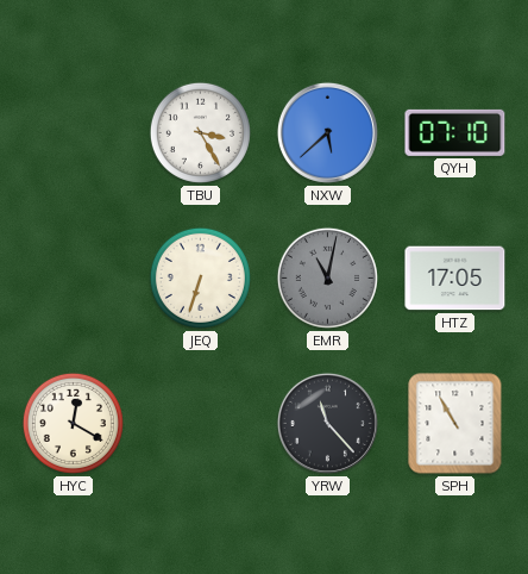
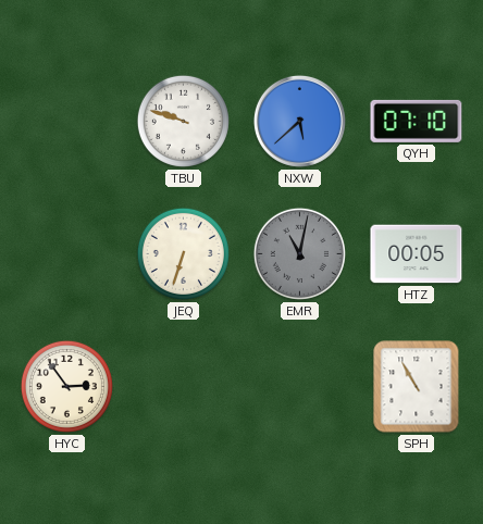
TBU: 3:25 -> 9:48
HTZ: 17:05 -> 00:05
HYC: 12:20 -> 2:54
YRW: 11:23 -> none
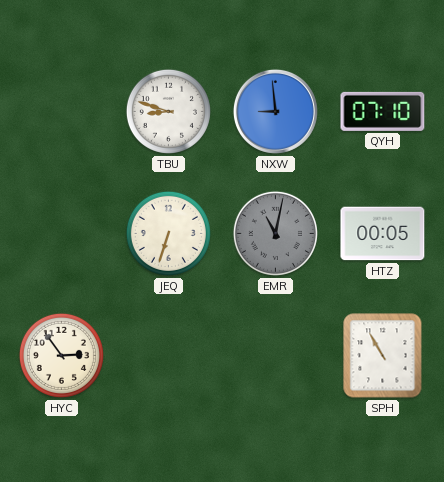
TBU: 9:48 -> 8:48
NXW: 5:38 -> 8:59
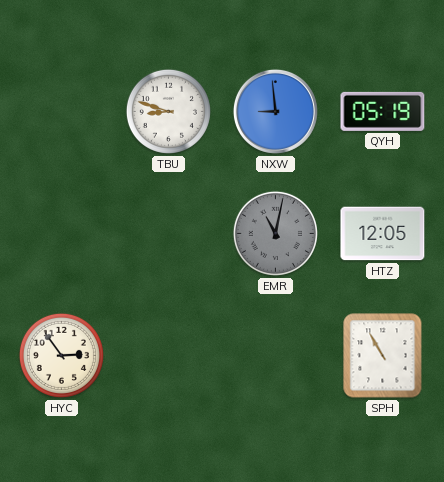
QYH: 07:10 -> 05:19
JEQ: 6:33 -> none
HTZ: 00:05 -> 12:05
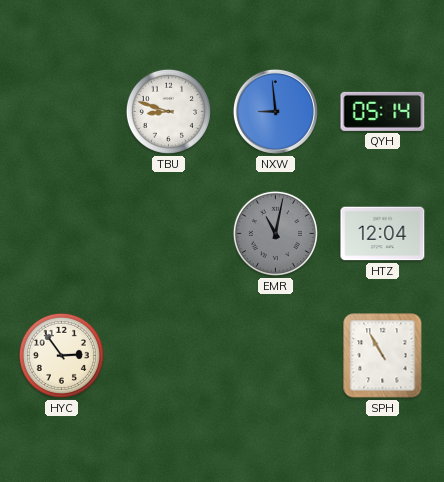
QYH: 05:19 -> 05:14
HTZ: 12:05 -> 12:04
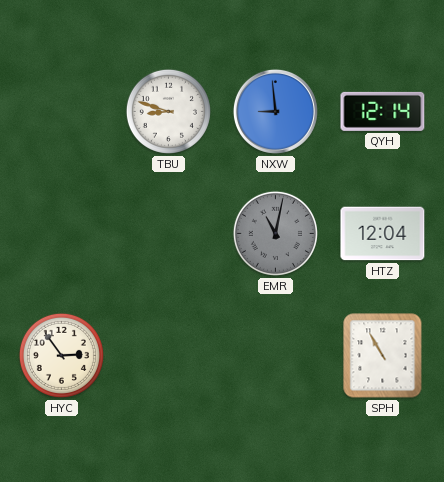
QYH: 05:14 -> 12:14
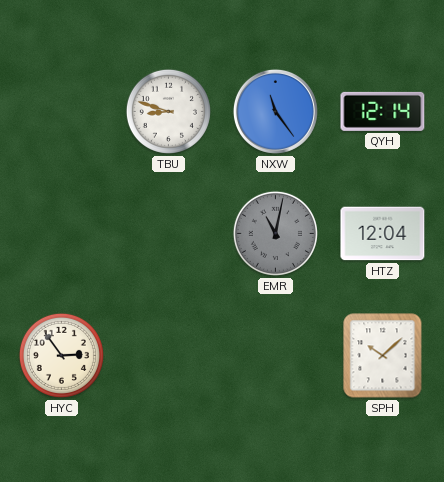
NXW: 8:59 -> 11:24
SPH: 10:55 -> 10:08
